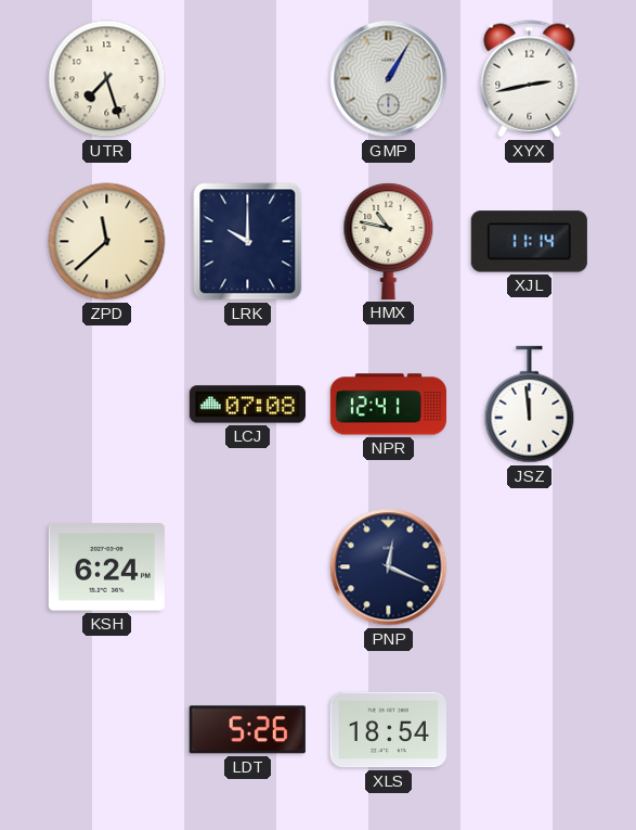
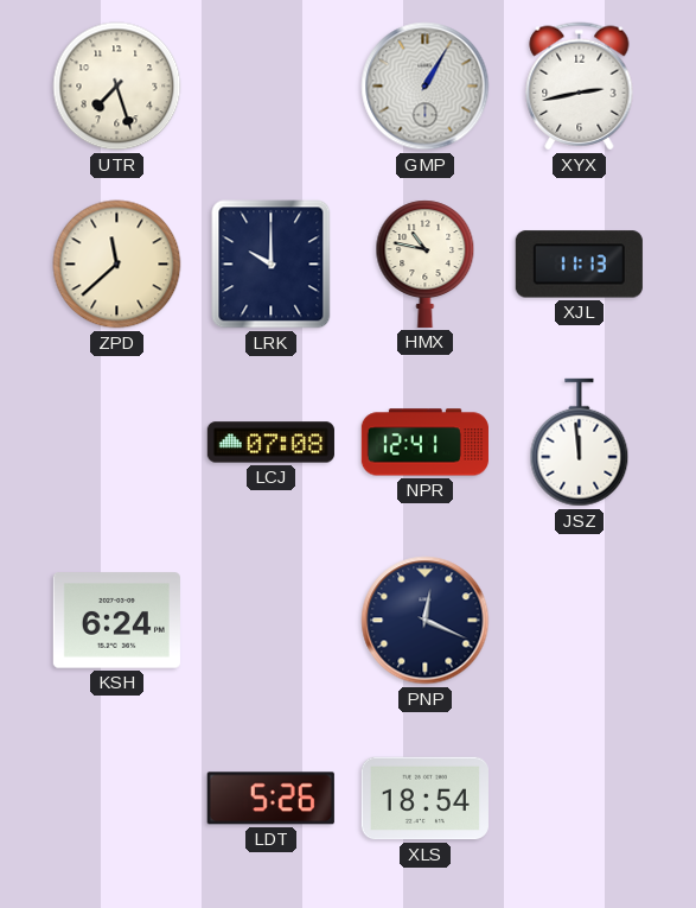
XJL: 11:14 -> 11:13
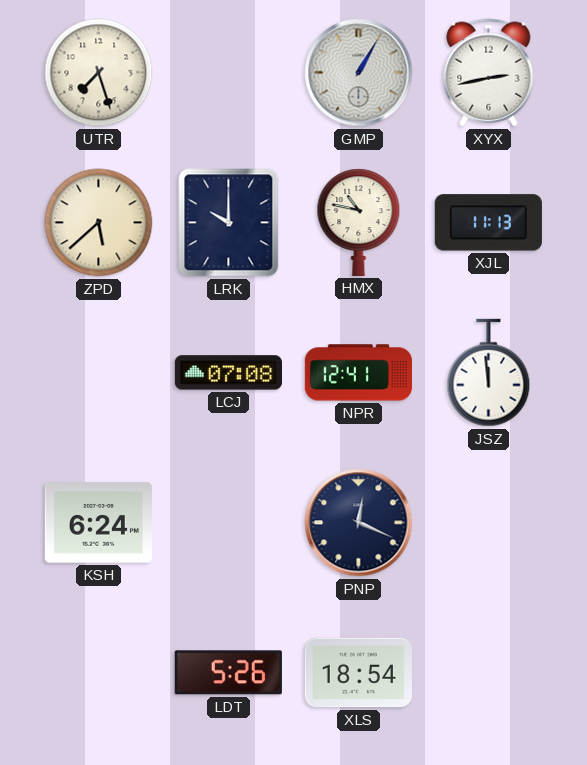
ZPD: 11:38 -> 5:38
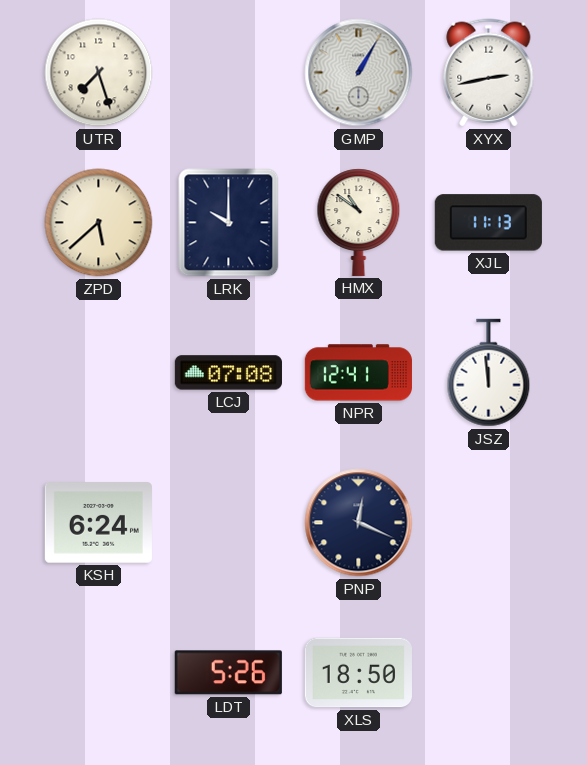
HMX: 10:47 -> 10:51
XLS: 18:54 -> 18:50
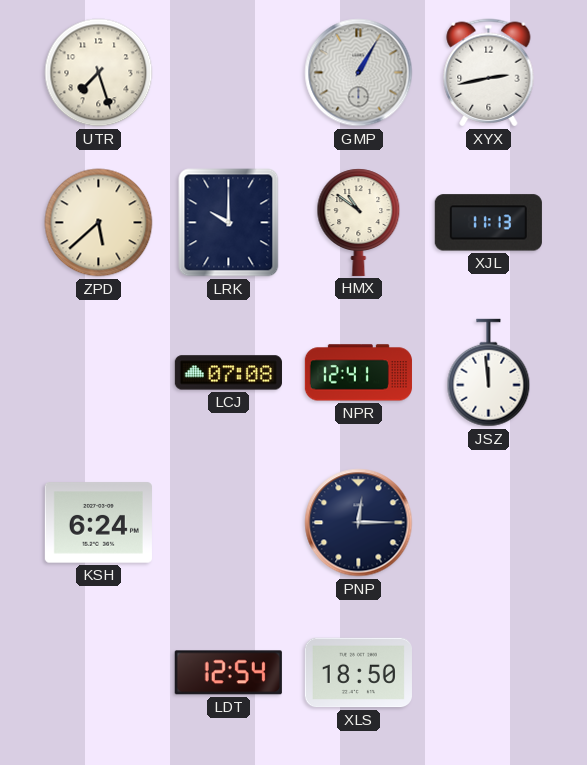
PNP: 12:19 -> 12:15
LDT: 5:26 -> 12:54
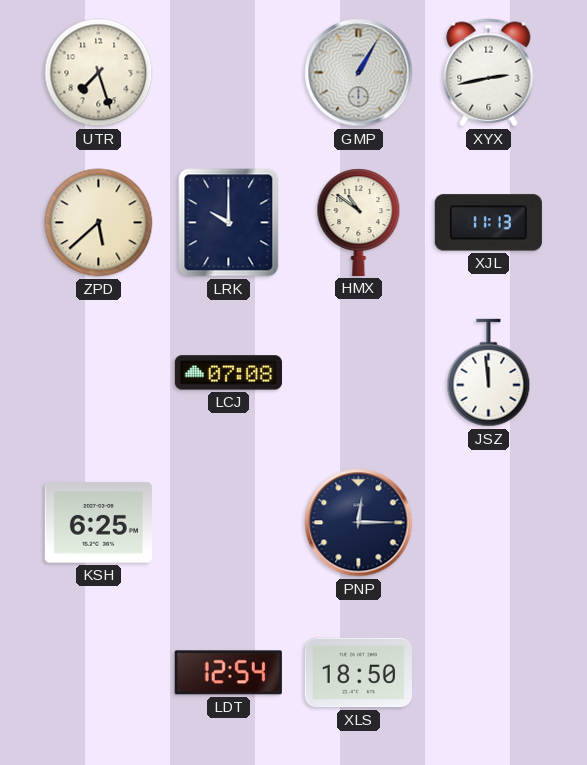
NPR: 12:41 -> none
KSH: 6:24 -> 6:25
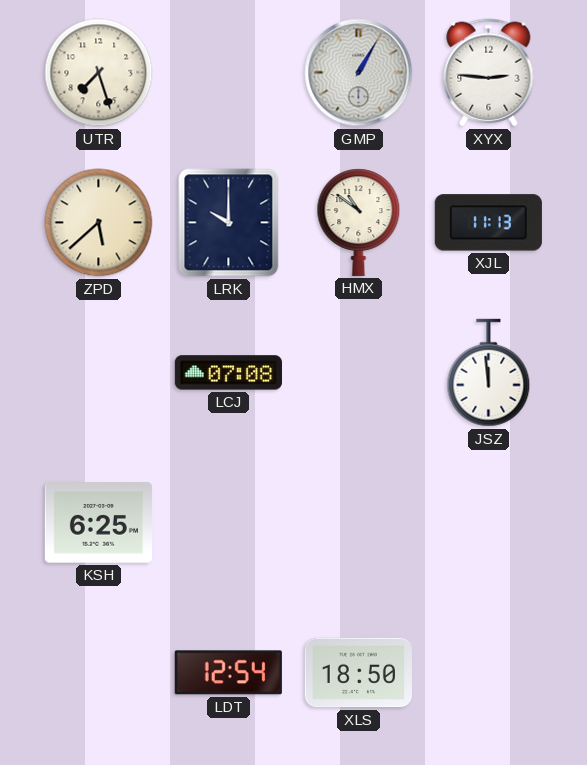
XYX: 2:43 -> 2:46
PNP: 12:15 -> none
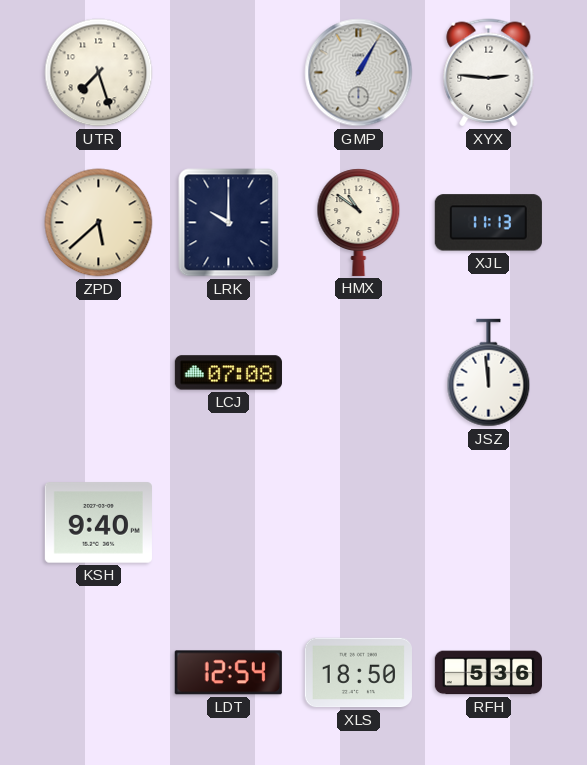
KSH: 6:25 -> 9:40
RFH: none -> 5:36
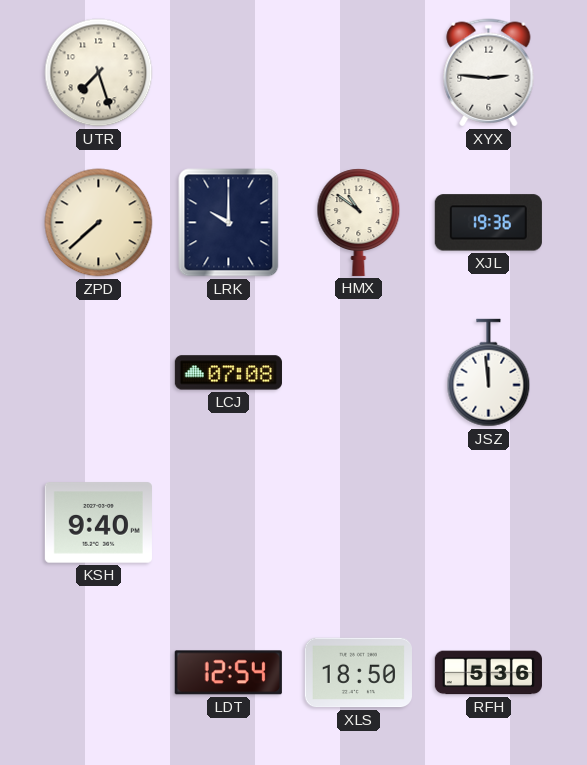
GMP: 1:05 -> none
ZPD: 5:38 -> 7:38
XJL: 11:13 -> 19:36
